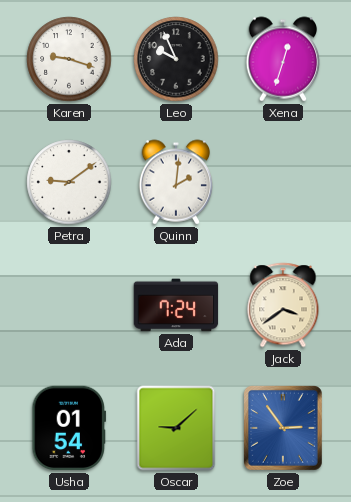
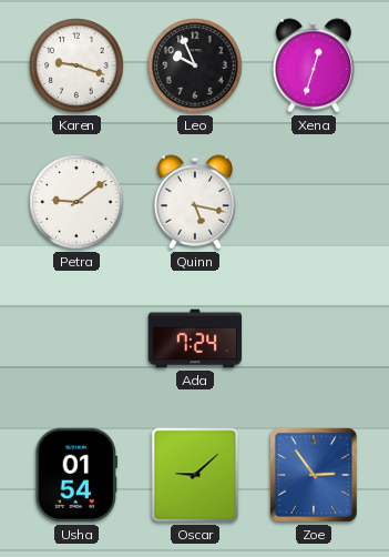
Quinn: 2:01 -> 5:17
Jack: 3:39 -> none
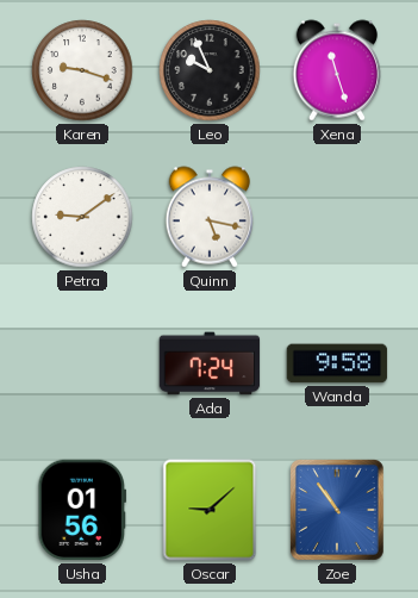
Xena: 12:33 -> 11:27
Wanda: none -> 9:58
Usha: 01:54 -> 01:56
Zoe: 2:54 -> 10:54
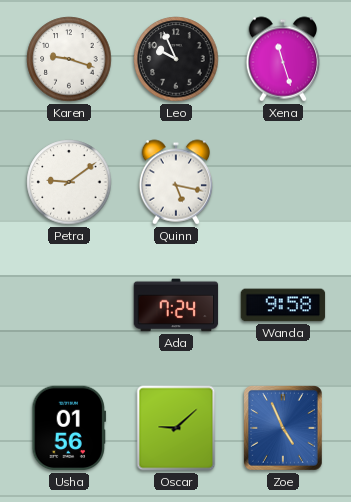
Zoe: 10:54 -> 4:56
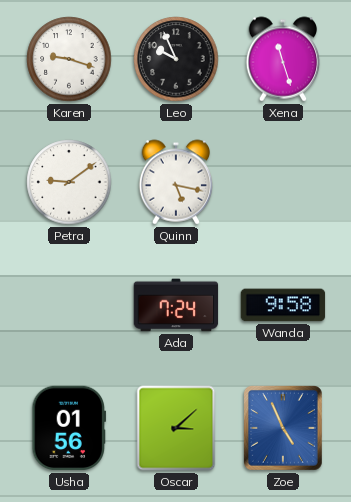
Oscar: 9:08 -> 3:08
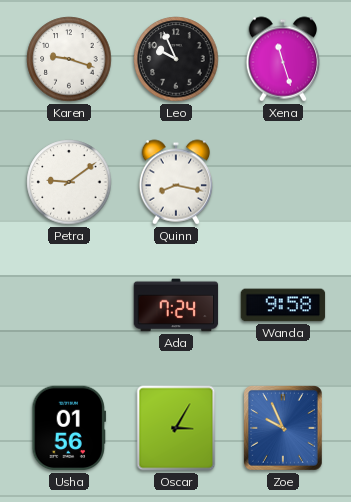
Quinn: 5:17 -> 8:17
Oscar: 3:08 -> 3:05
Zoe: 4:56 -> 9:56
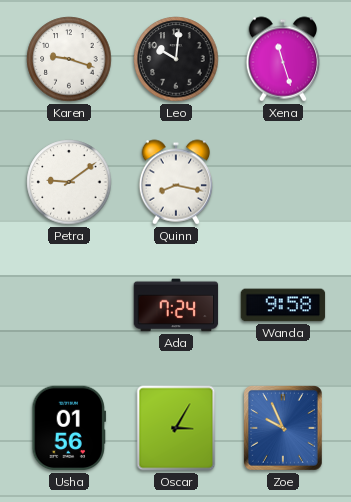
Leo: 9:56 -> 10:01
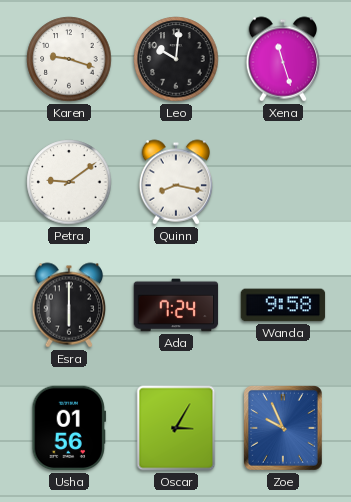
Esra: none -> 6:00
